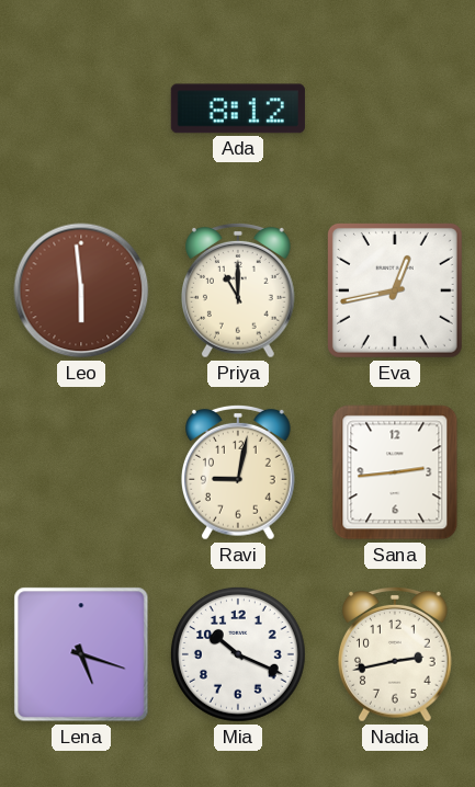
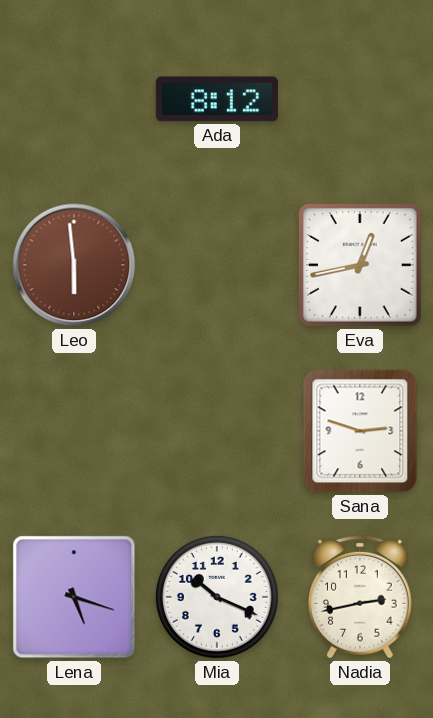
Priya: 11:00 -> none
Ravi: 9:02 -> none
Sana: 2:44 -> 2:48
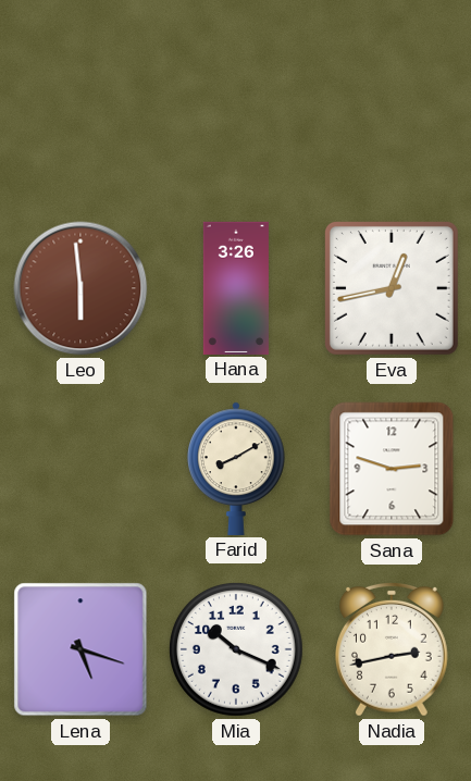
Ada: 8:12 -> none
Hana: none -> 3:26
Farid: none -> 8:10
